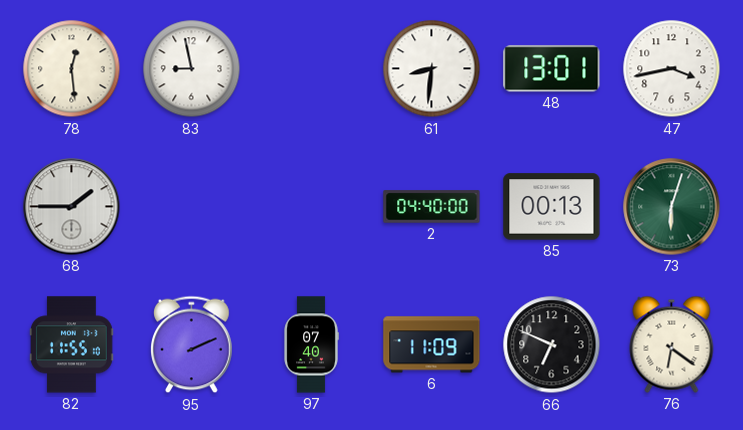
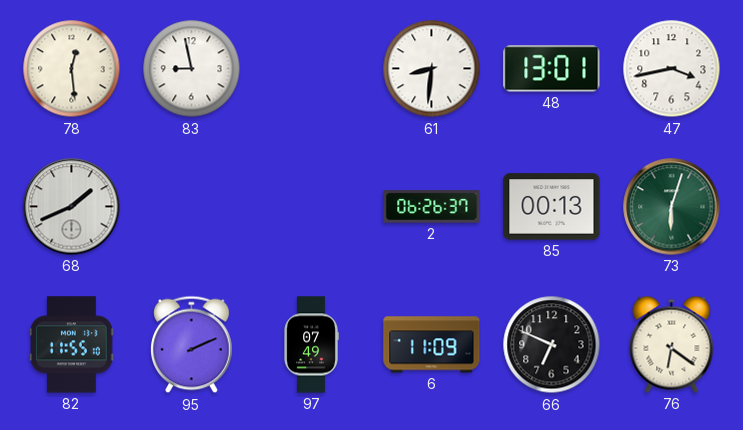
68: 1:45 -> 1:41
2: 04:40 -> 06:26
97: 07:40 -> 07:49
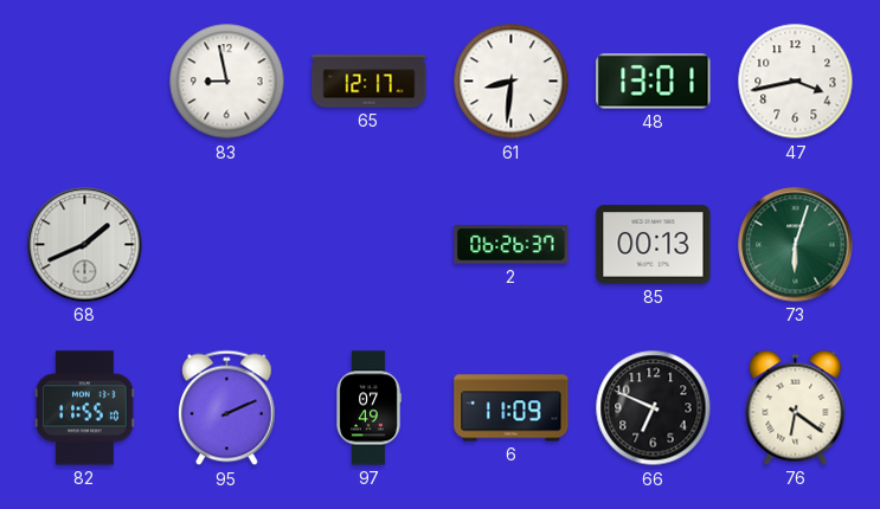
78: 12:29 -> none
65: none -> 12:17
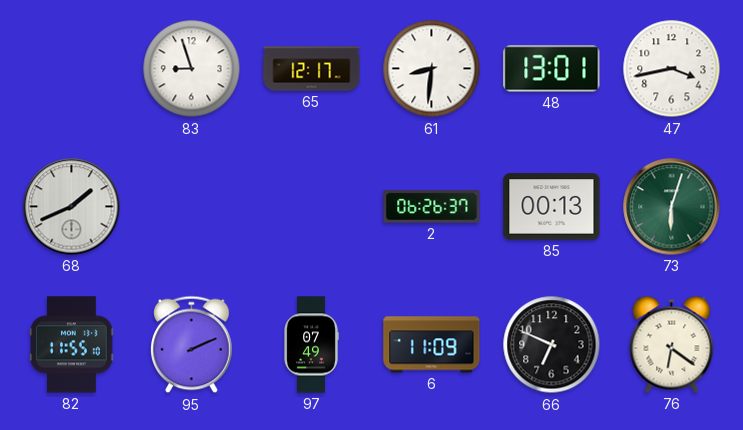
83: 8:58 -> 8:57
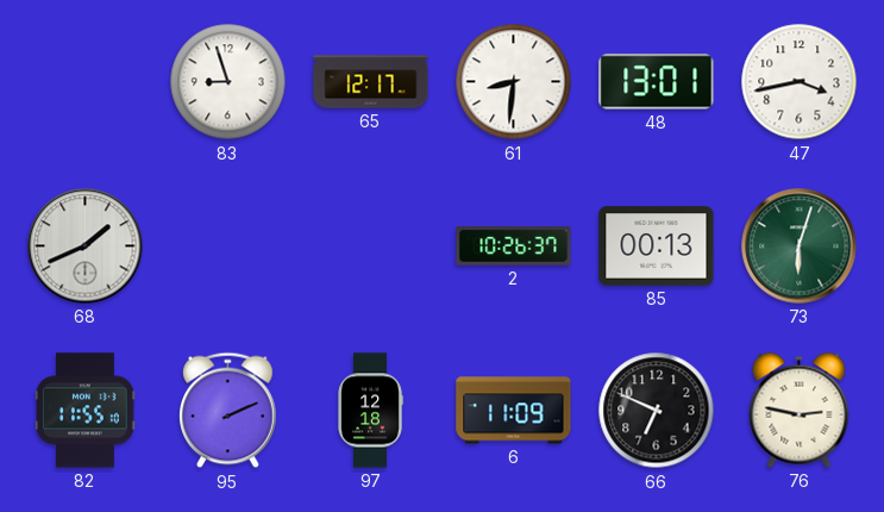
2: 06:26 -> 10:26
97: 07:49 -> 12:18
76: 6:21 -> 2:47
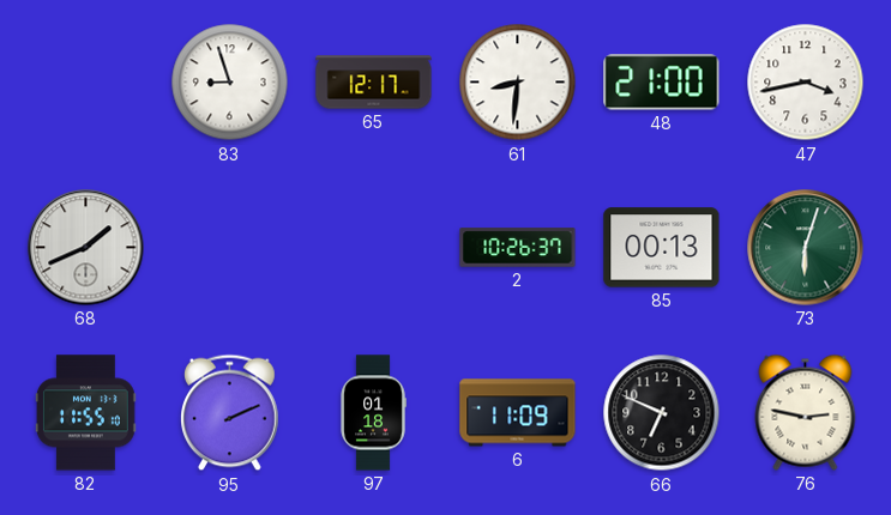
48: 13:01 -> 21:00
97: 12:18 -> 01:18
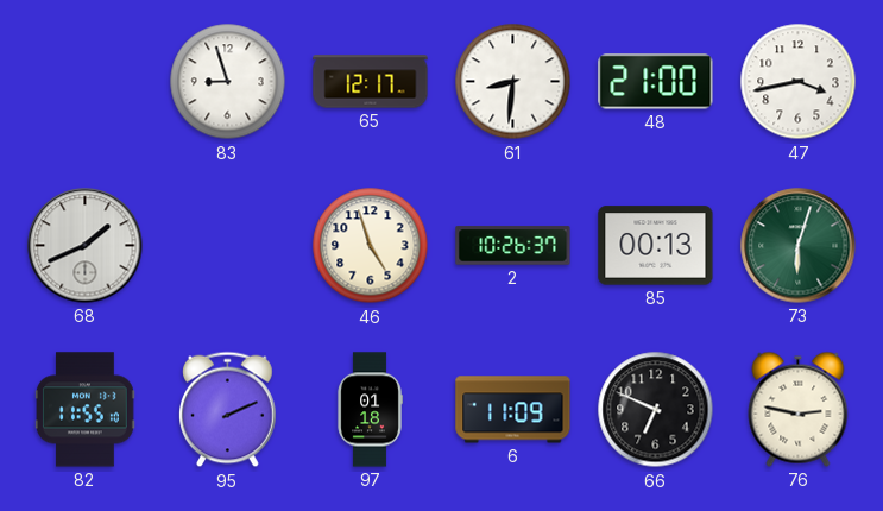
46: none -> 4:57
